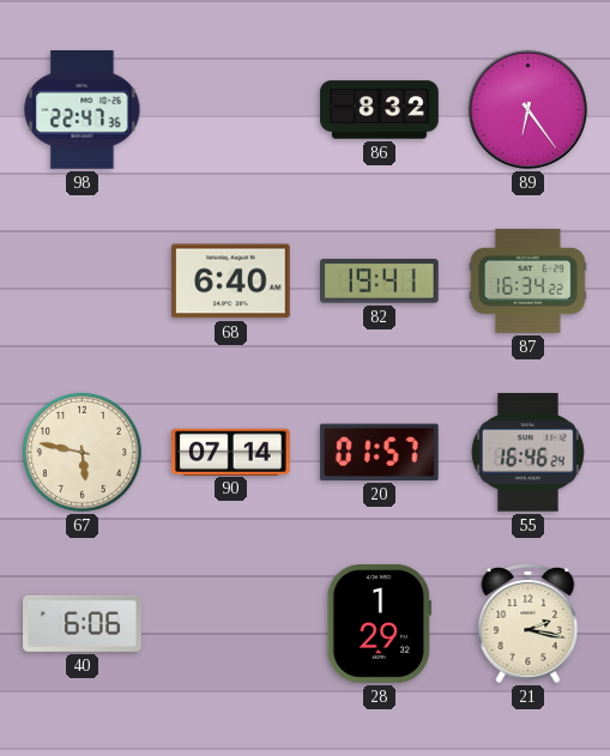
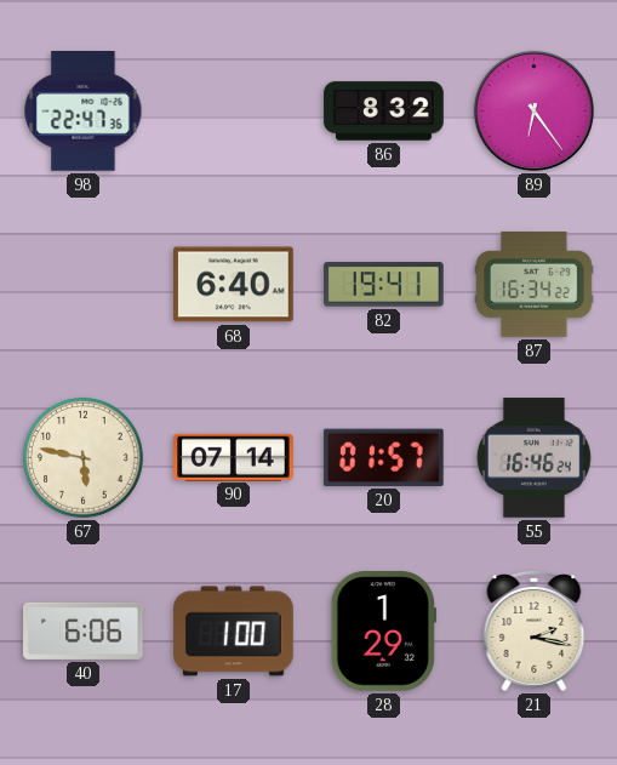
17: none -> 1:00
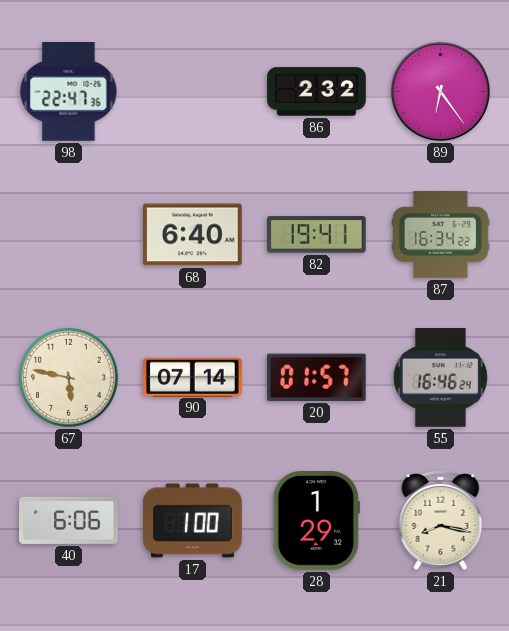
86: 8:32 -> 2:32
21: 2:17 -> 8:17
